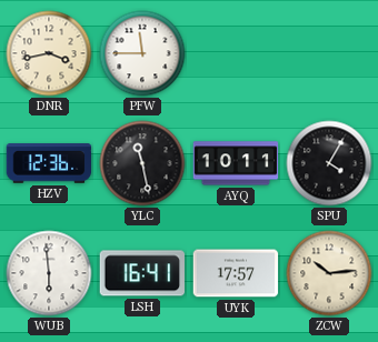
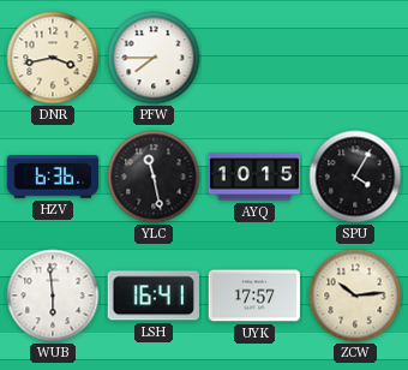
PFW: 11:45 -> 7:45
HZV: 12:36 -> 6:36
AYQ: 10:11 -> 10:15
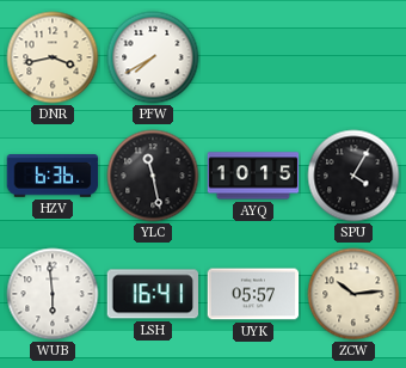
PFW: 7:45 -> 7:40
UYK: 17:57 -> 05:57
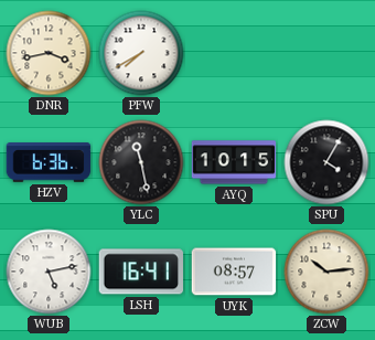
WUB: 5:59 -> 5:13
UYK: 05:57 -> 08:57
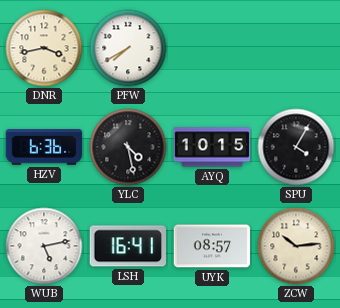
YLC: 11:28 -> 4:28
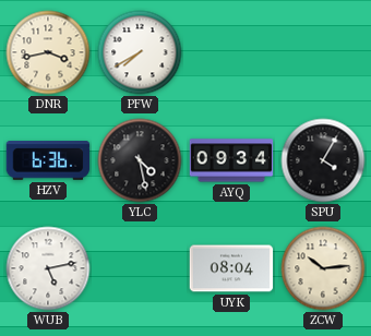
AYQ: 10:15 -> 09:34
LSH: 16:41 -> none
UYK: 08:57 -> 08:04
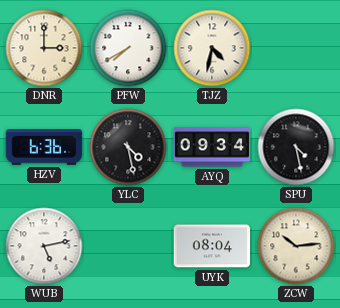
DNR: 3:43 -> 3:00
TJZ: none -> 4:32
SPU: 4:05 -> 4:28
